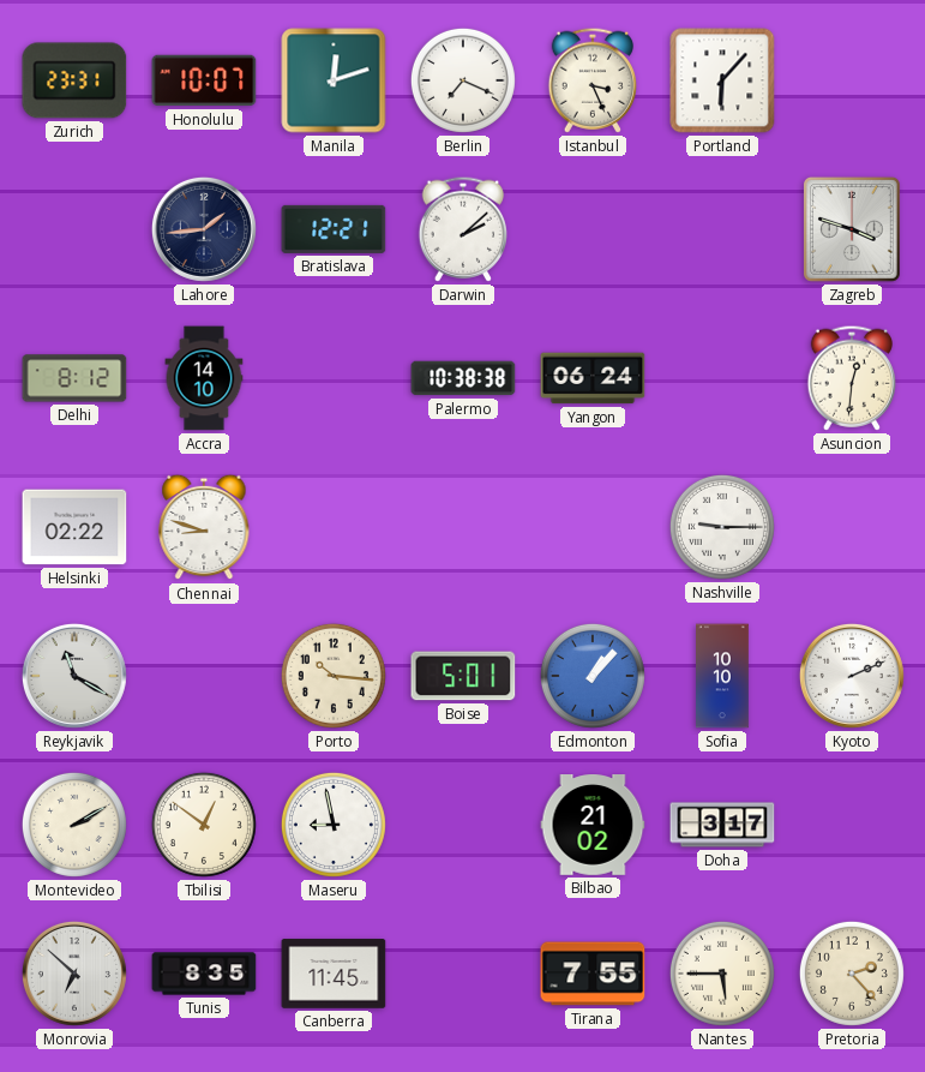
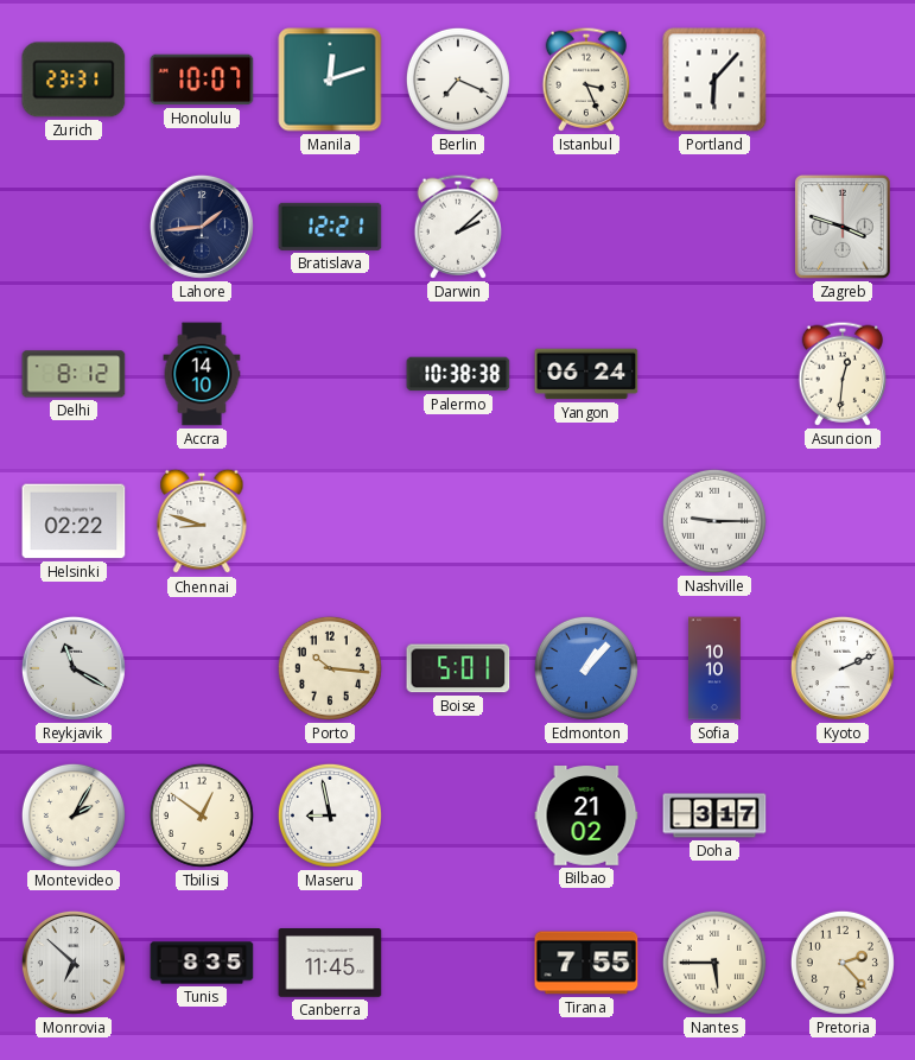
Montevideo: 2:10 -> 2:05
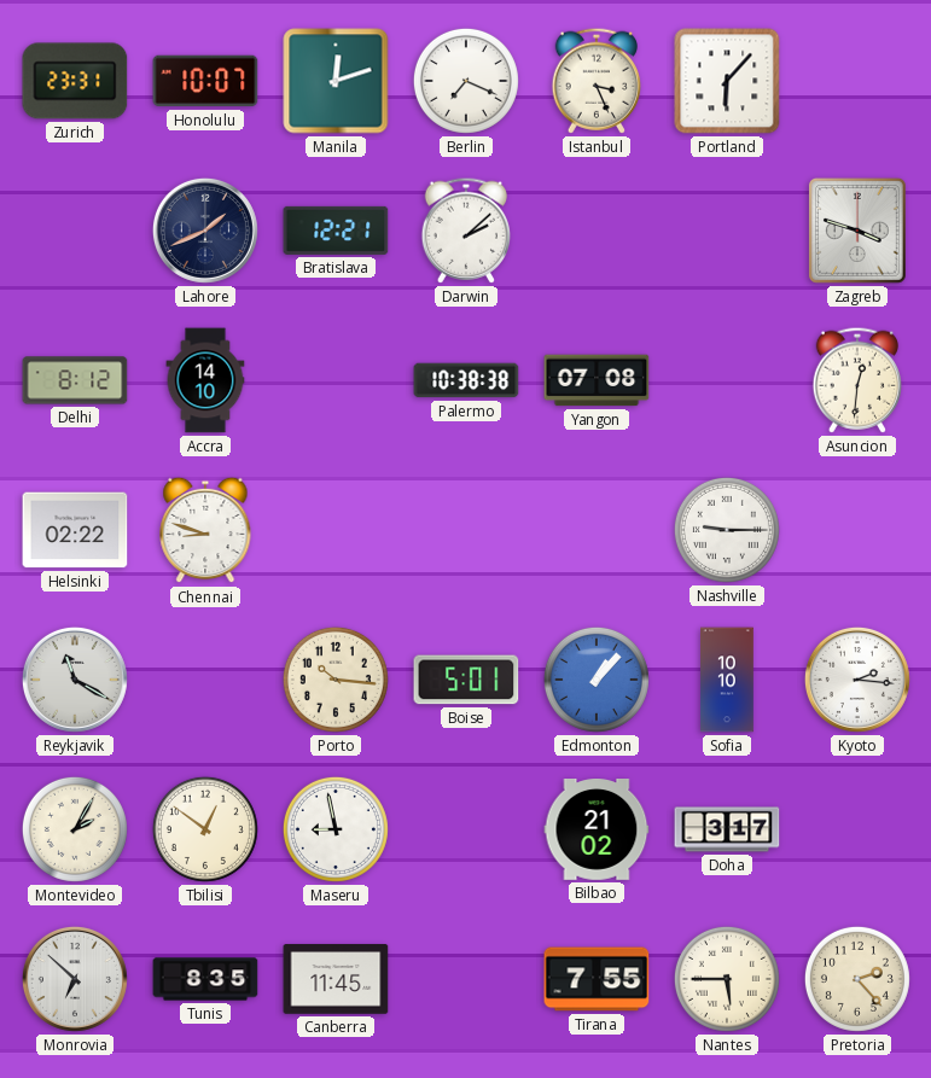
Lahore: 1:44 -> 1:41
Yangon: 06:24 -> 07:08
Kyoto: 2:11 -> 2:16
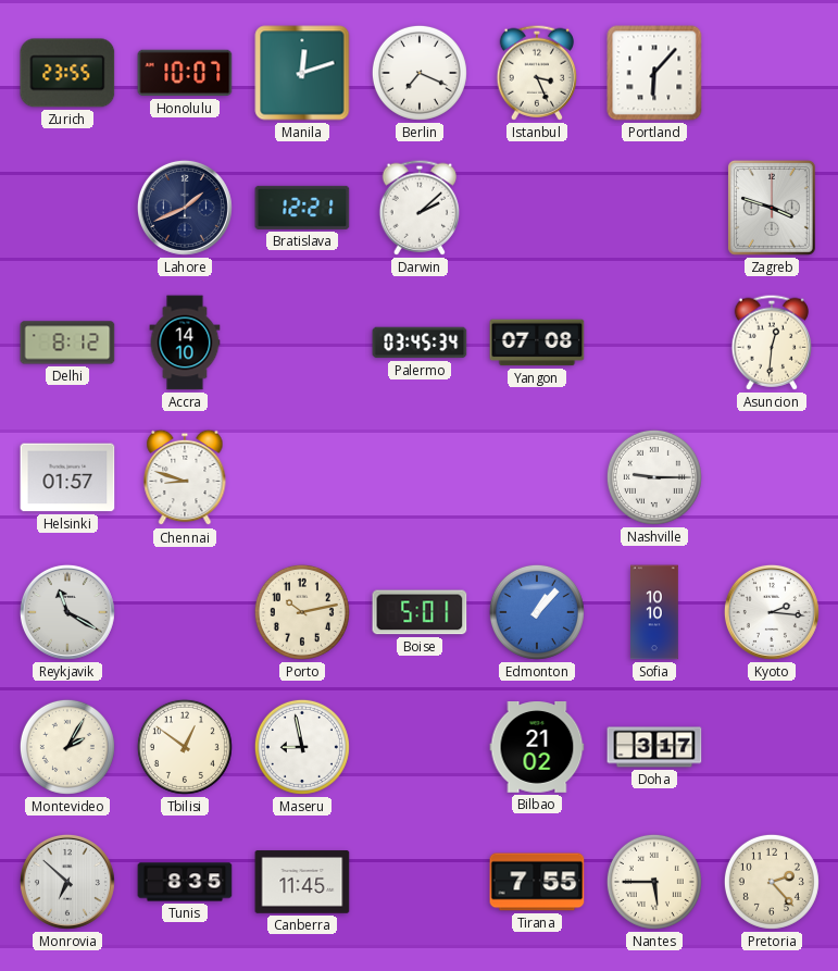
Zurich: 23:31 -> 23:55
Palermo: 10:38 -> 03:45
Helsinki: 02:22 -> 01:57
Porto: 10:16 -> 10:13
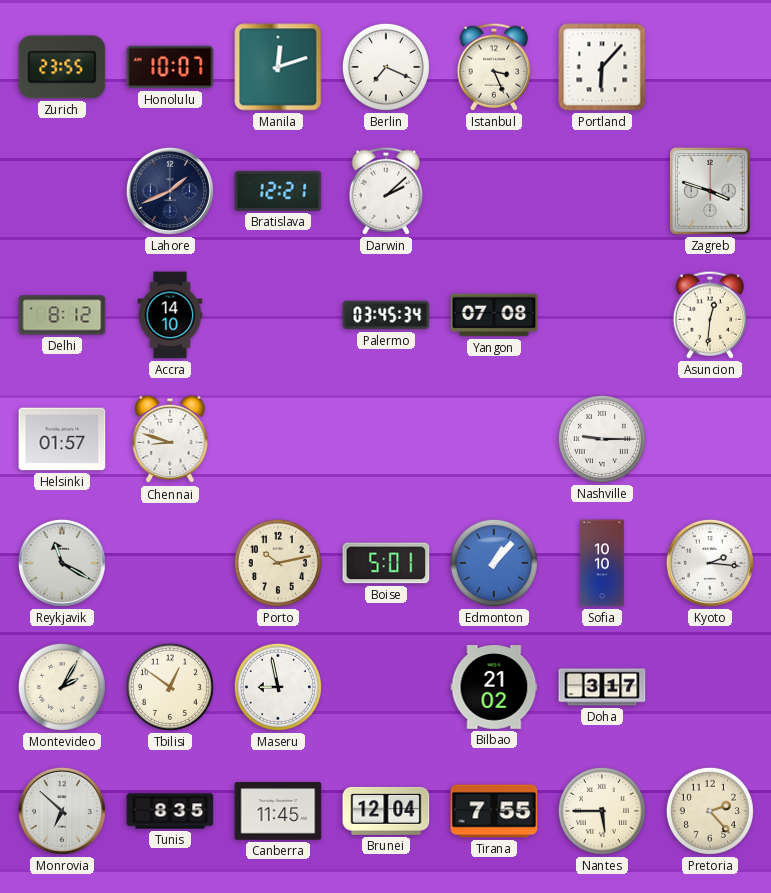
Brunei: none -> 12:04
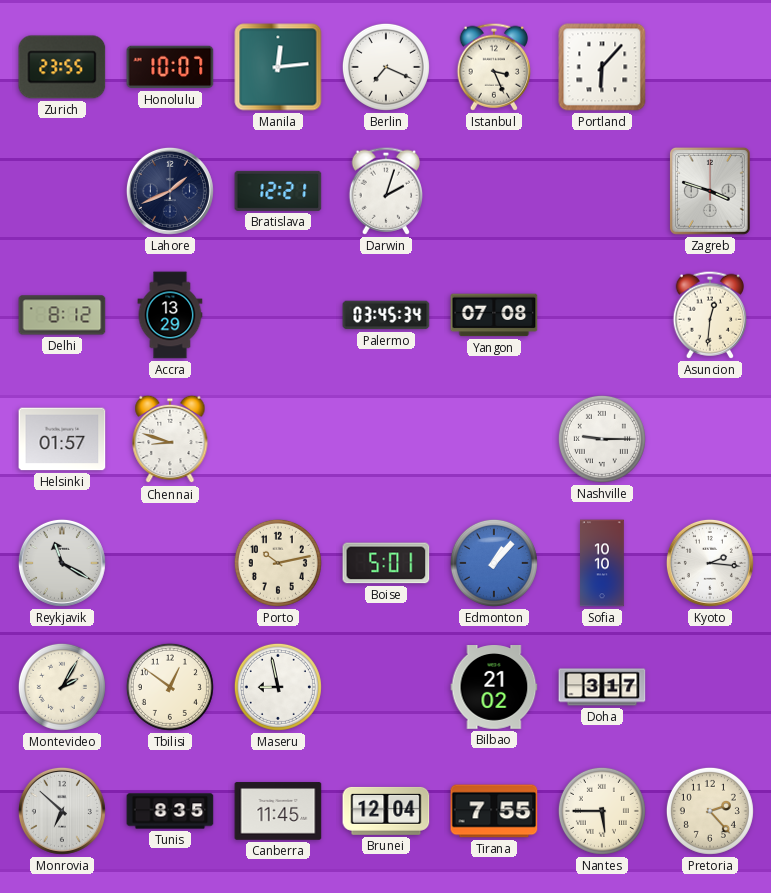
Manila: 12:12 -> 12:14
Darwin: 2:08 -> 2:03
Accra: 14:10 -> 13:29
